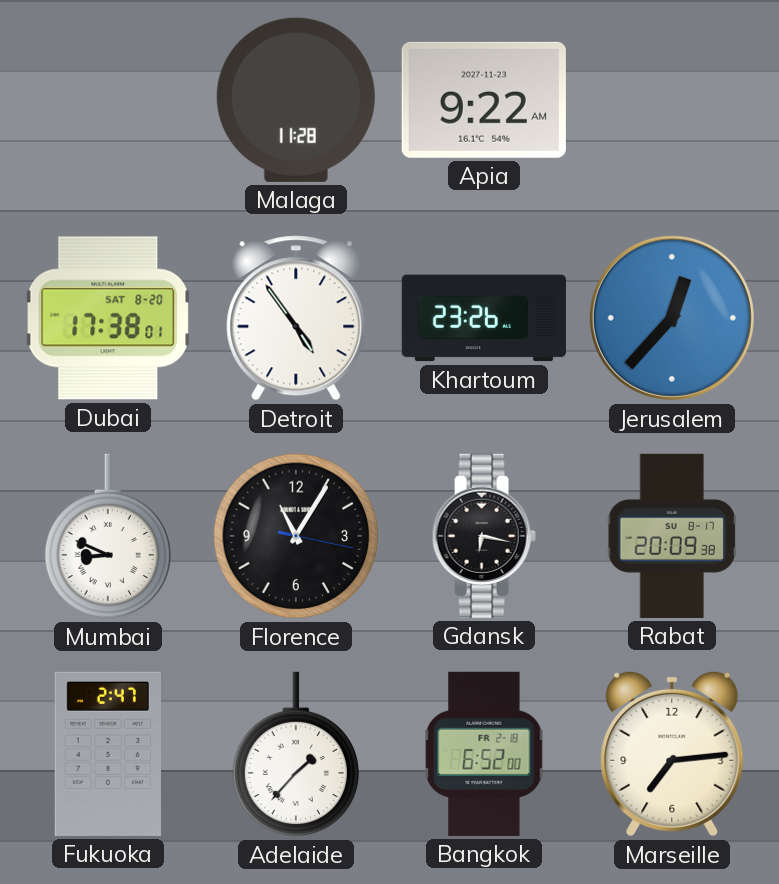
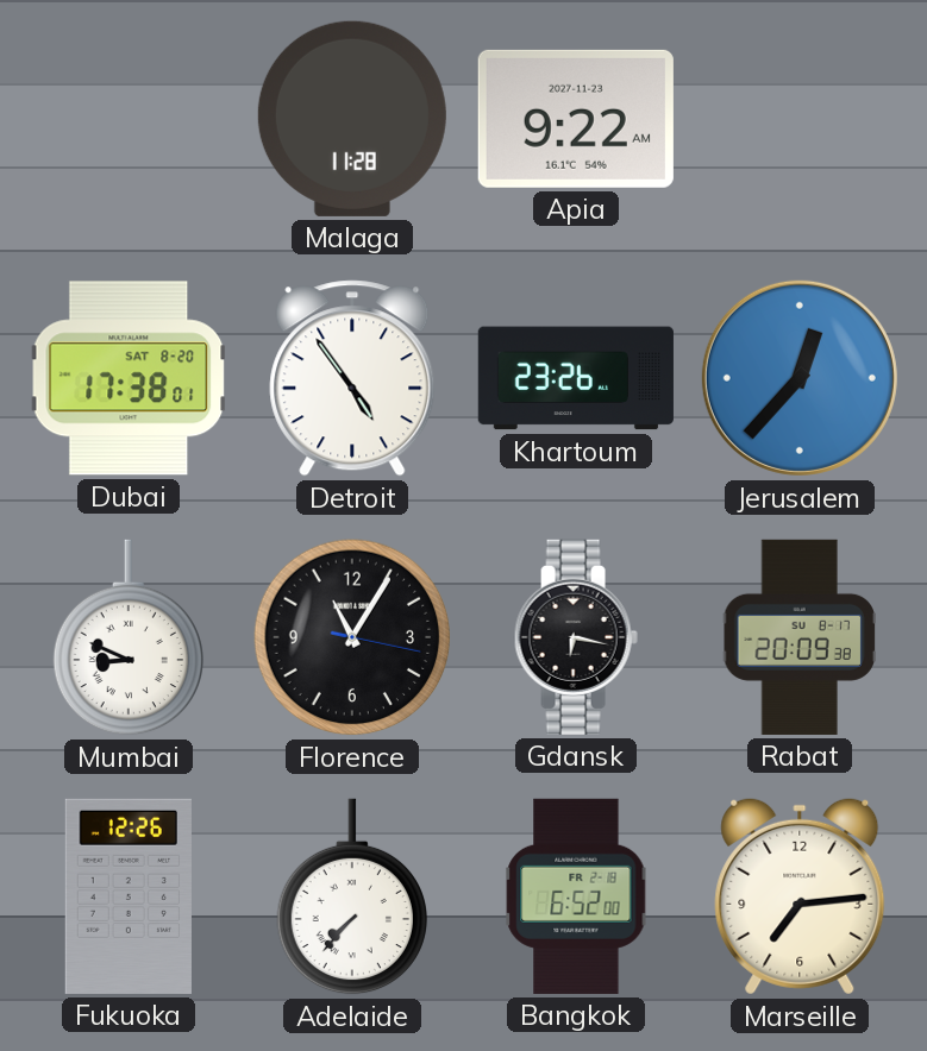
Fukuoka: 2:47 -> 12:26
Adelaide: 1:37 -> 7:37
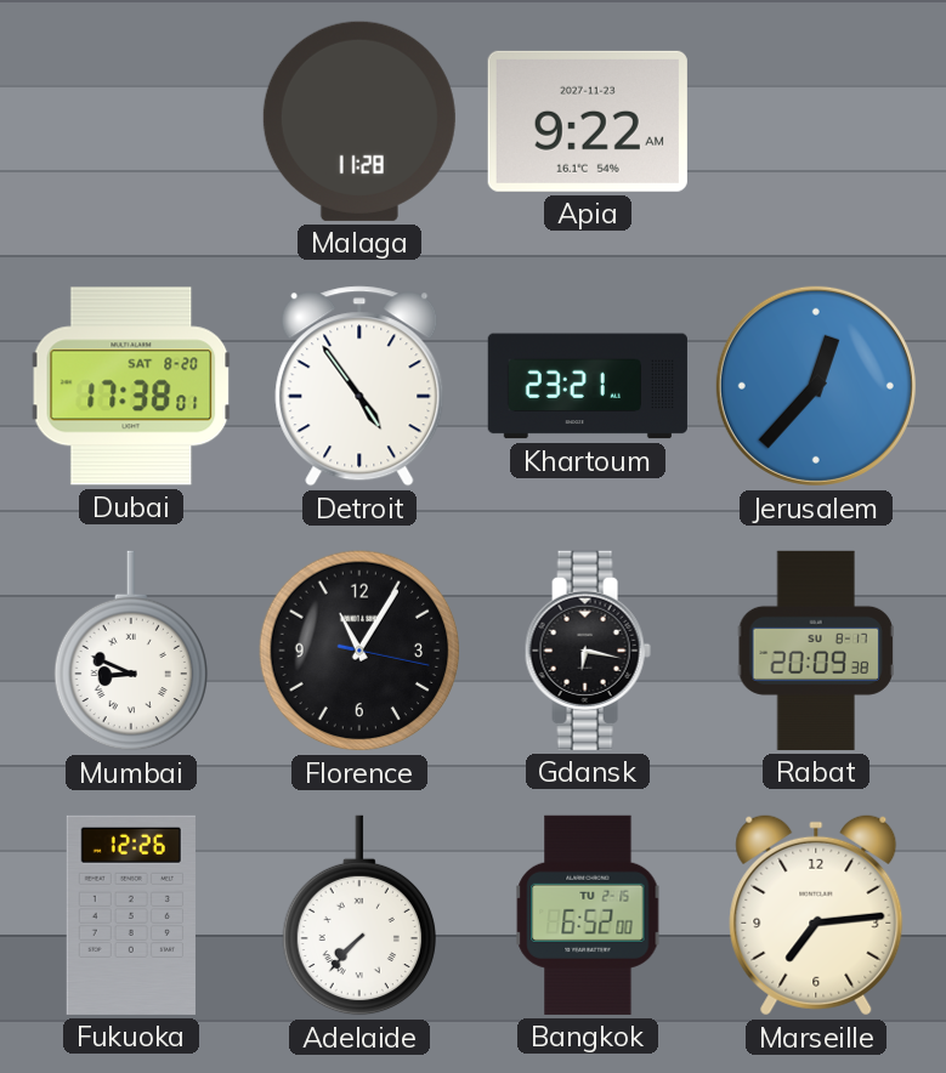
Khartoum: 23:26 -> 23:21
Bangkok date: FR 2-18 -> TU 2-15
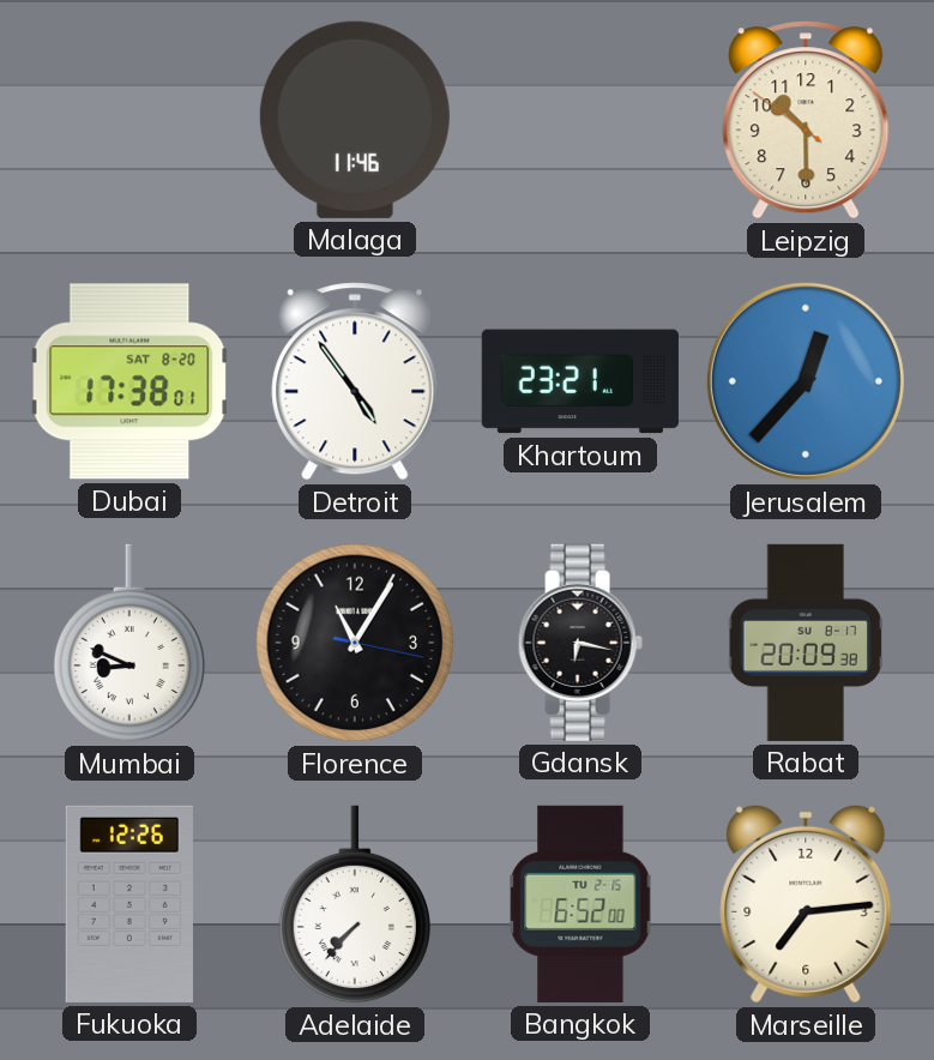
Malaga: 11:28 -> 11:46
Apia: 9:22 -> none
Leipzig: none -> 10:29
